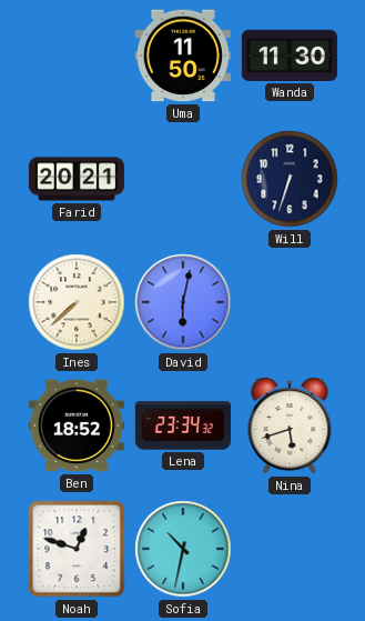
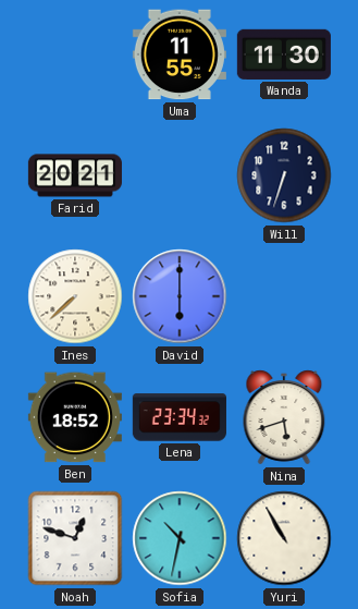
Uma: 11:50 -> 11:55
David: 6:02 -> 6:00
Yuri: none -> 10:55
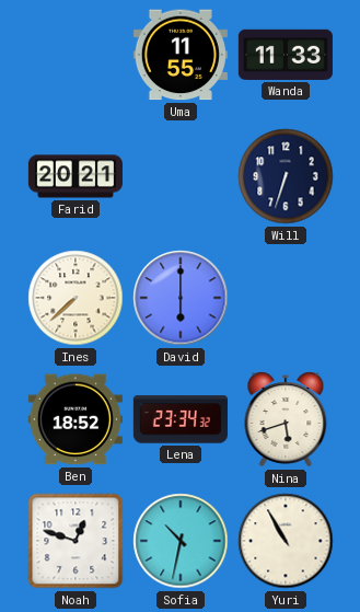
Wanda: 11:30 -> 11:33
